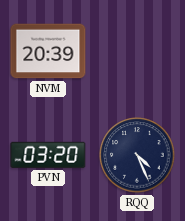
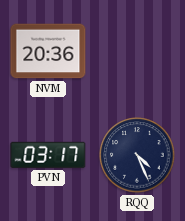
NVM: 20:39 -> 20:36
PVN: 03:20 -> 03:17
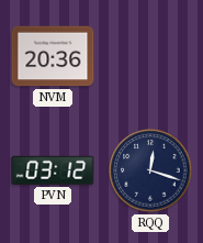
PVN: 03:17 -> 03:12
RQQ: 4:26 -> 12:18
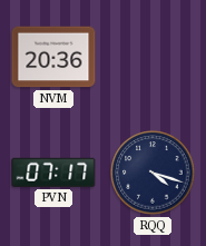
PVN: 03:12 -> 07:17
RQQ: 12:18 -> 4:18
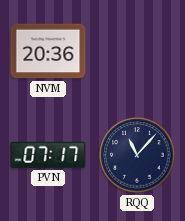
RQQ: 4:18 -> 11:07
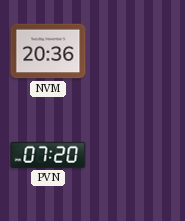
PVN: 07:17 -> 07:20
RQQ: 11:07 -> none
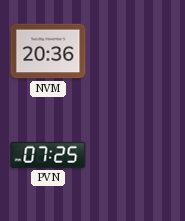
PVN: 07:20 -> 07:25
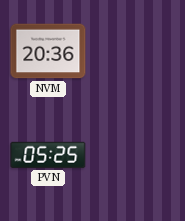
PVN: 07:25 -> 05:25
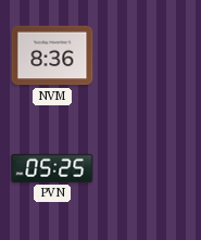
NVM: 20:36 -> 8:36
